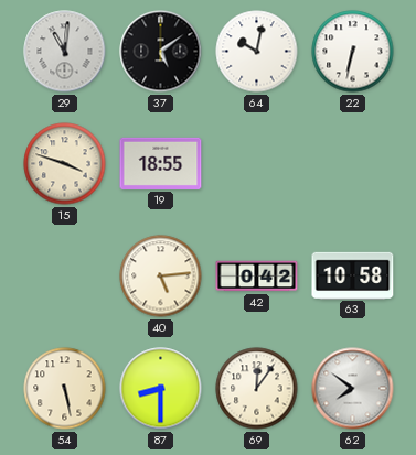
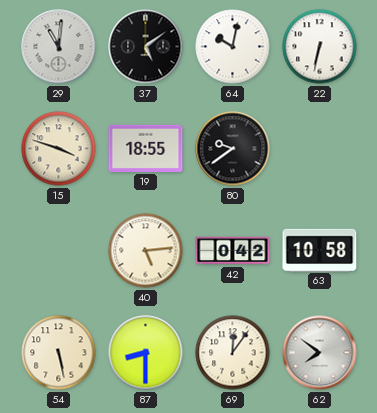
80: none -> 9:39
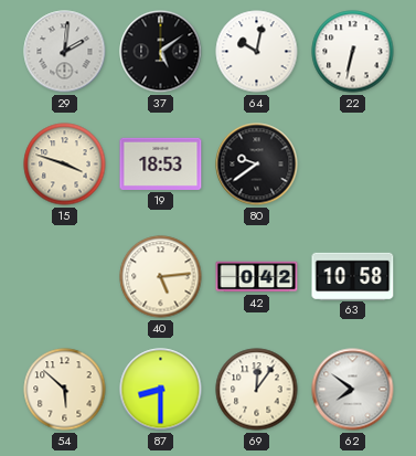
29: 11:01 -> 2:01
19: 18:55 -> 18:53
54: 5:28 -> 5:52
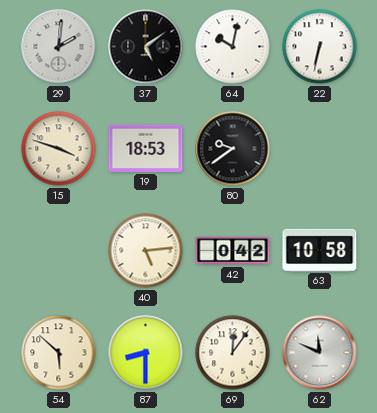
62: 7:51 -> 11:49
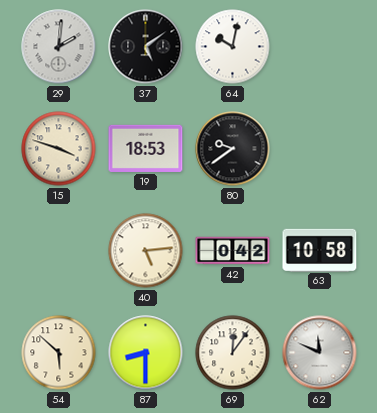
22: 6:32 -> none
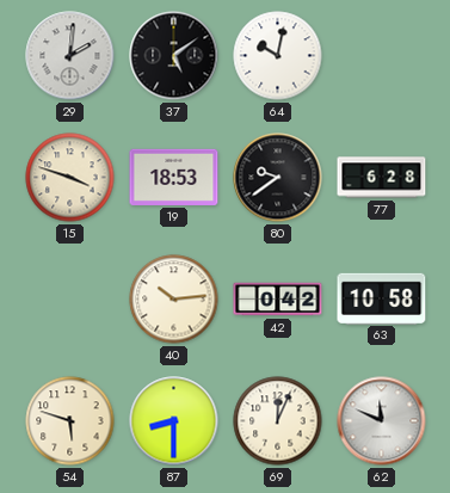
77: none -> 6:28
40: 5:14 -> 10:14
54: 5:52 -> 5:48
69: 12:06 -> 12:04
